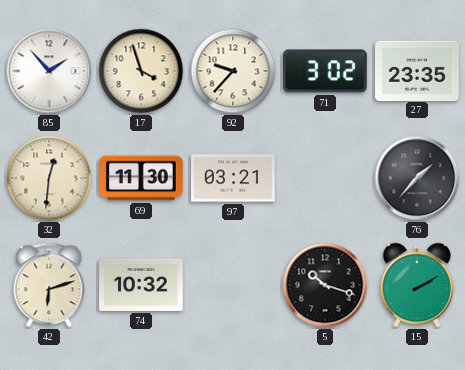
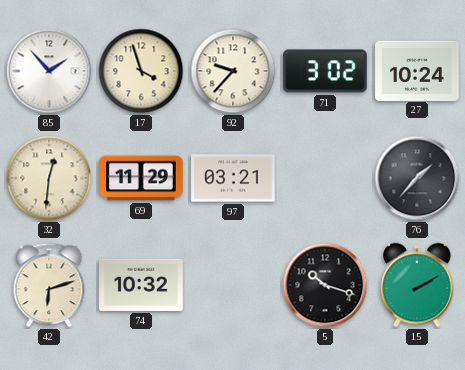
27: 23:35 -> 10:24
69: 11:30 -> 11:29
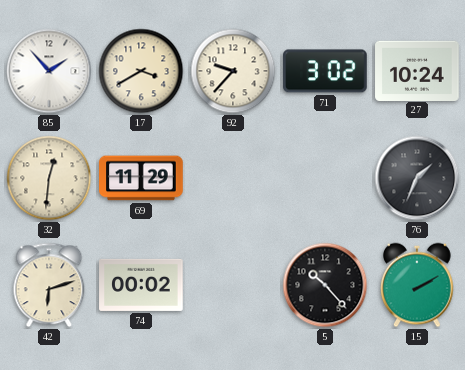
17: 3:57 -> 3:40
97: 03:21 -> none
76: 1:37 -> 1:34
74: 10:32 -> 00:02
5: 10:18 -> 10:23
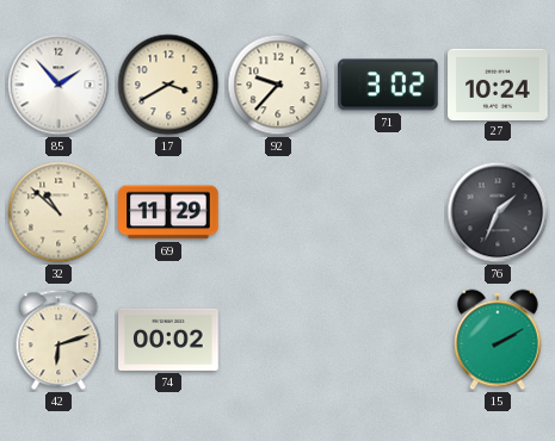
32: 12:31 -> 10:52
5: 10:23 -> none
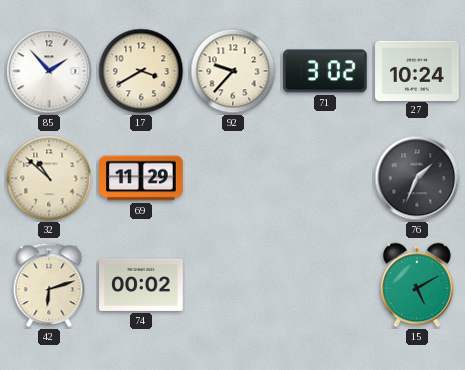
15: 2:10 -> 5:10
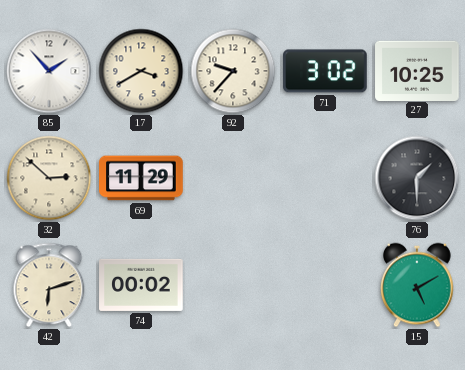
27: 10:24 -> 10:25
32: 10:52 -> 2:52
76: 1:34 -> 1:30
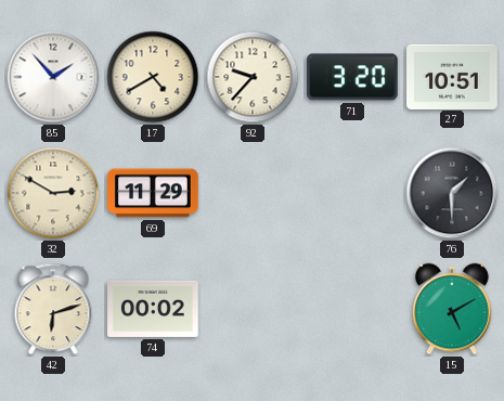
17: 3:40 -> 4:40
71: 3:02 -> 3:20
27: 10:25 -> 10:51
32: 2:52 -> 2:50
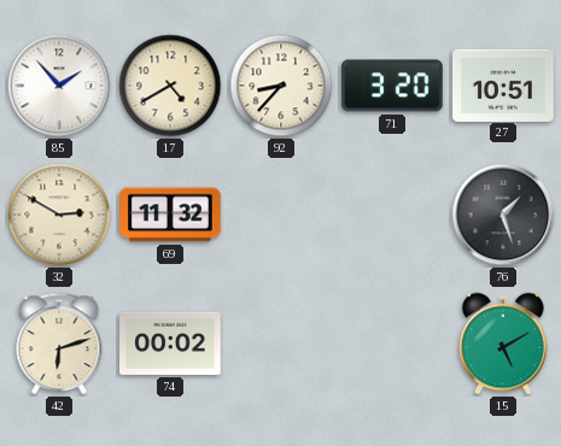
92: 9:37 -> 8:37
69: 11:29 -> 11:32
76: 1:30 -> 1:27
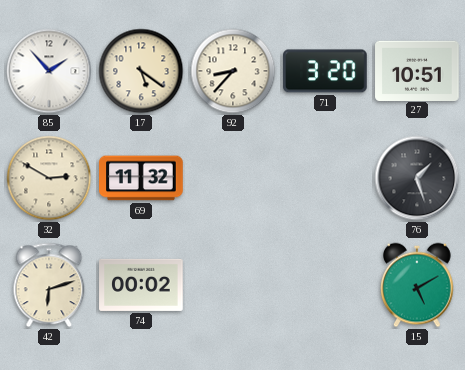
17: 4:40 -> 5:21
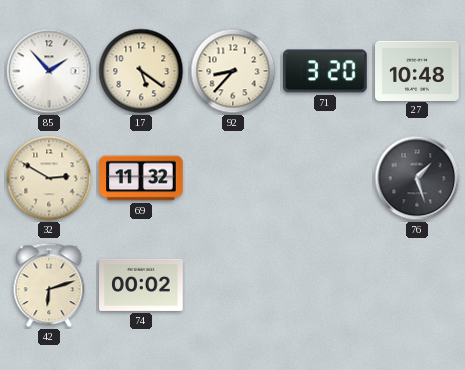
27: 10:51 -> 10:48
15: 5:10 -> none
